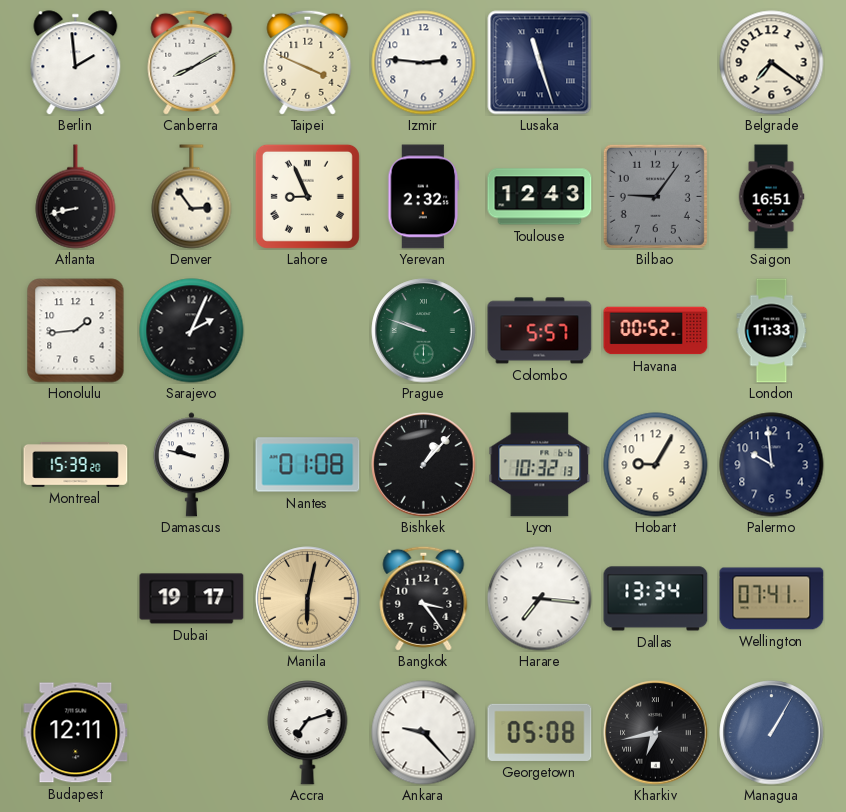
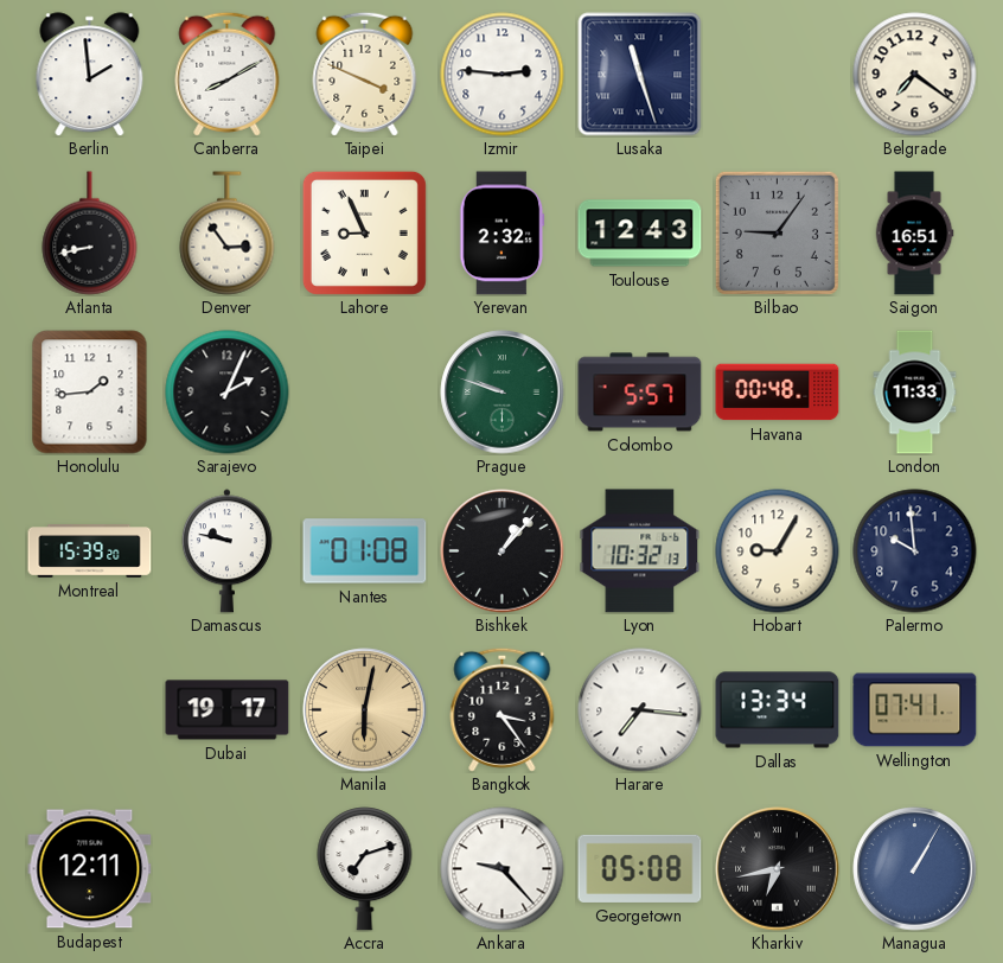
Havana: 00:52 -> 00:48
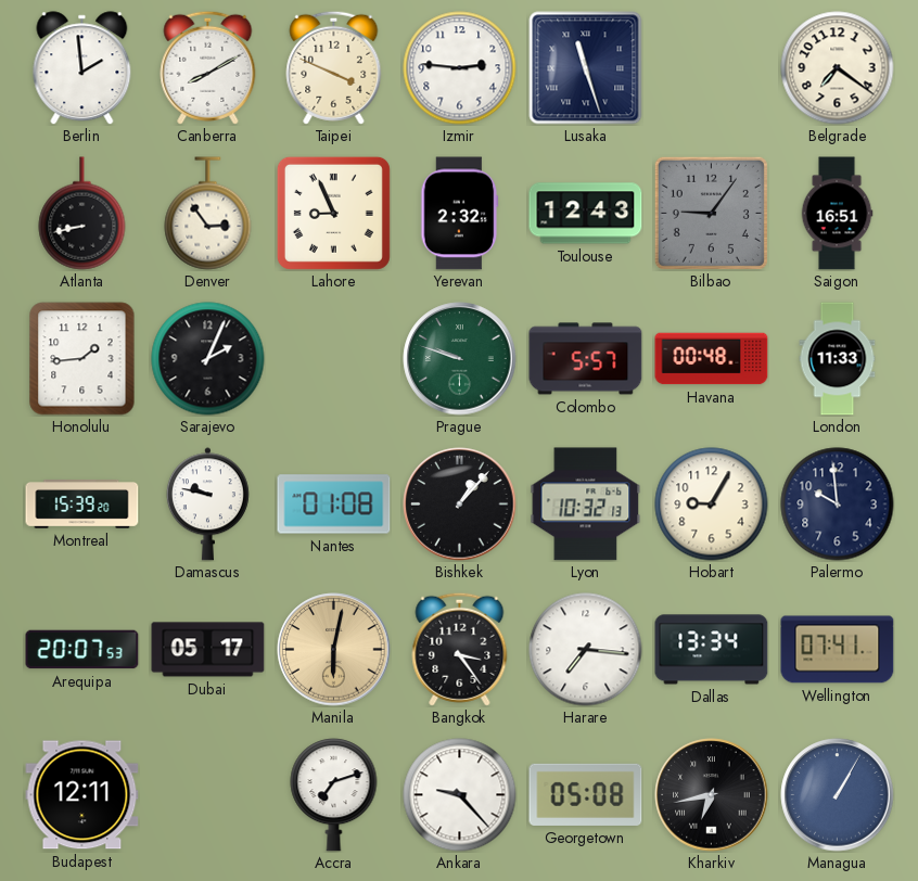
Arequipa: none -> 20:07
Dubai: 19:17 -> 05:17
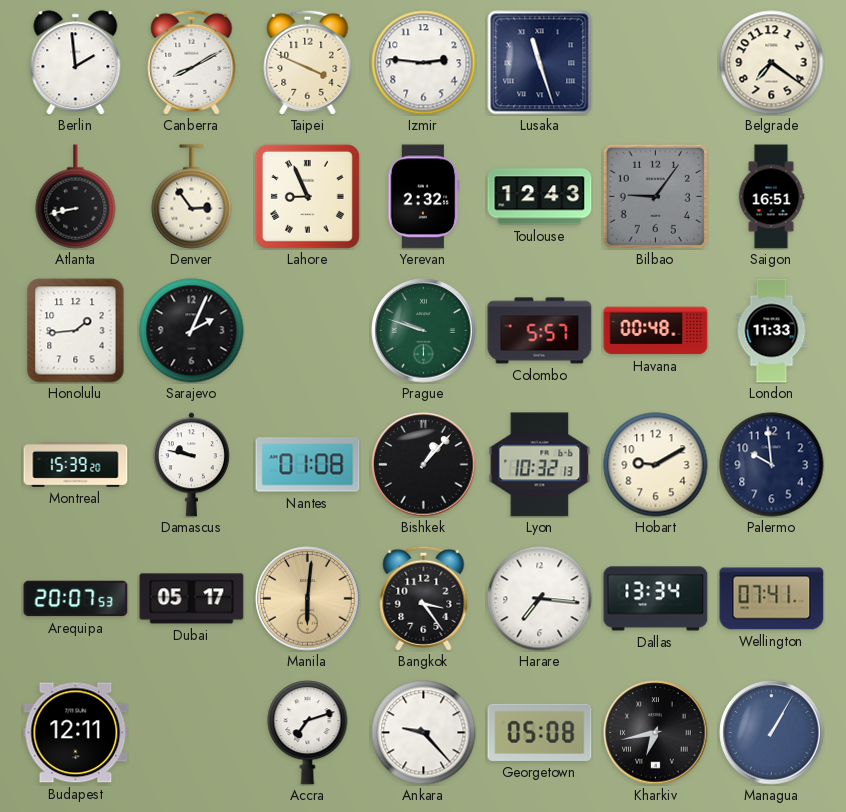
Hobart: 9:05 -> 9:10
Manila: 6:02 -> 6:01
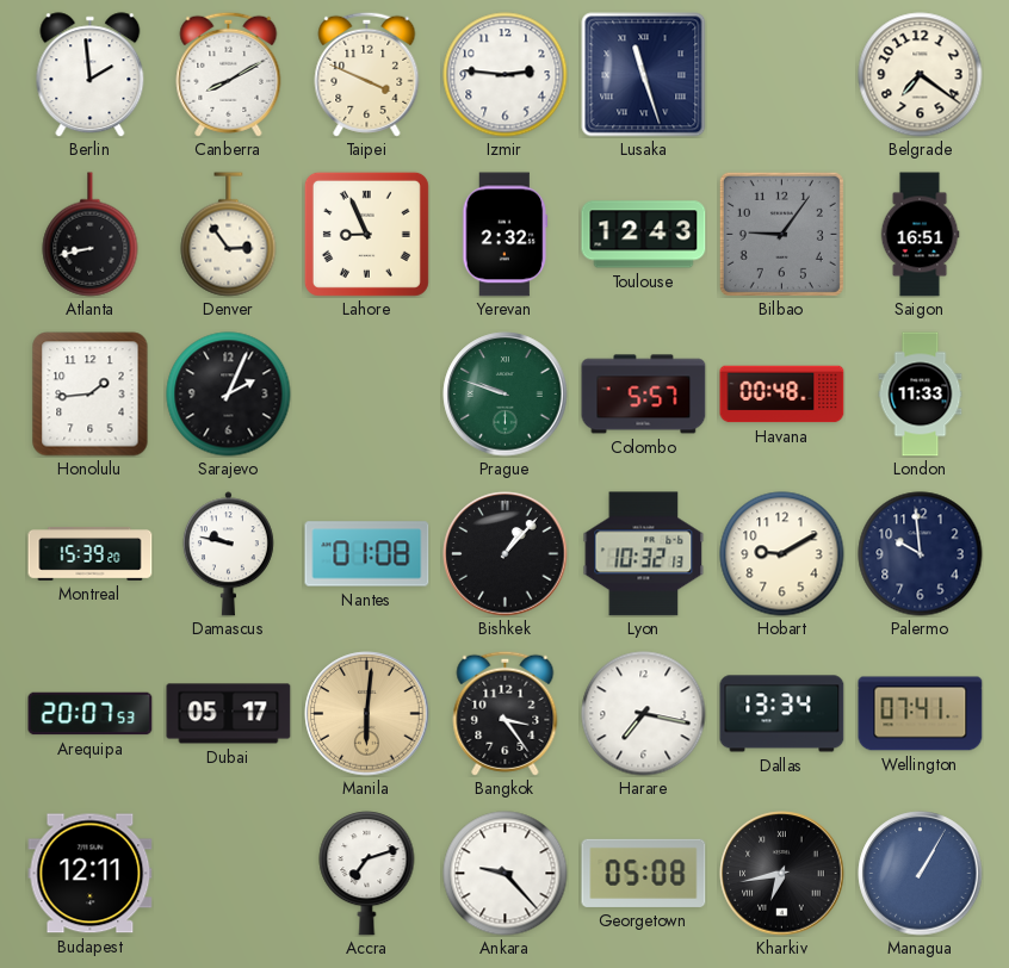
Harare: 7:16 -> 7:17
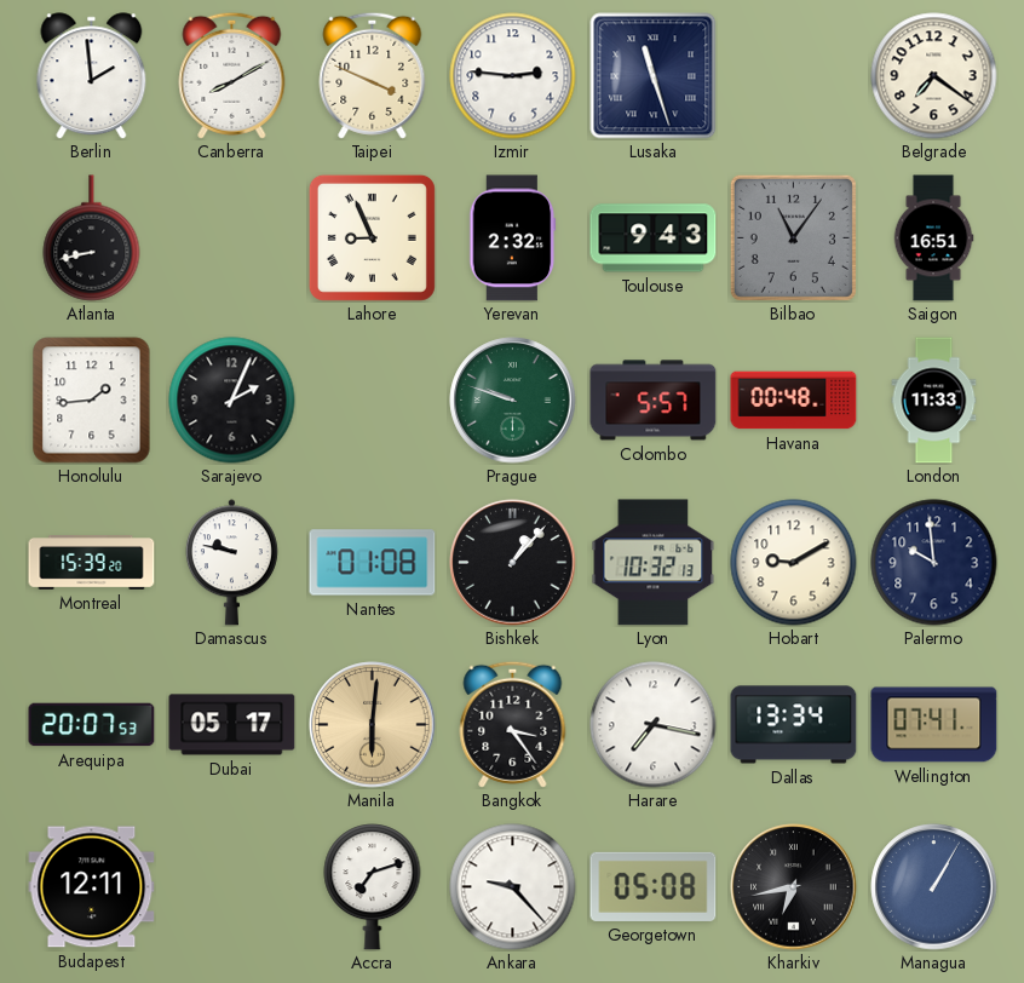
Denver: 2:54 -> none
Toulouse: 12:43 -> 9:43
Bilbao: 9:06 -> 11:06
